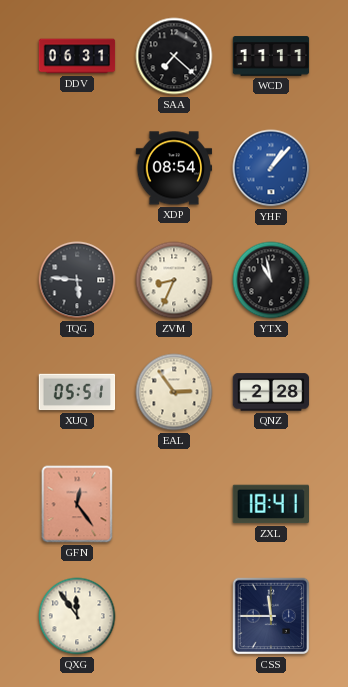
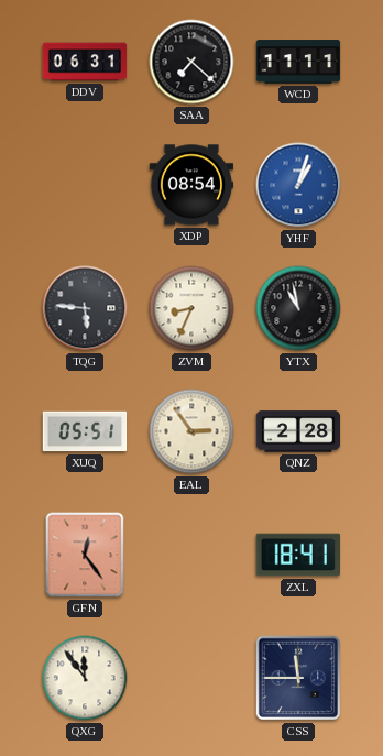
YHF: 1:07 -> 1:03
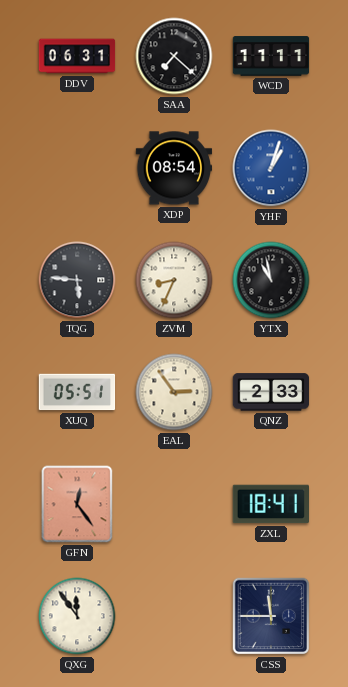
QNZ: 2:28 -> 2:33
